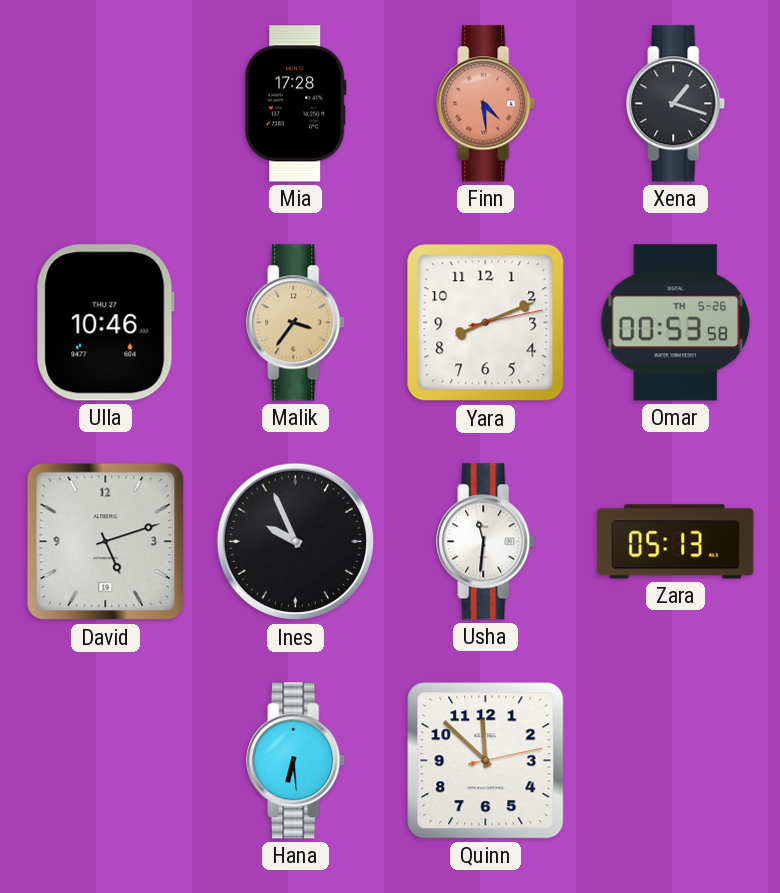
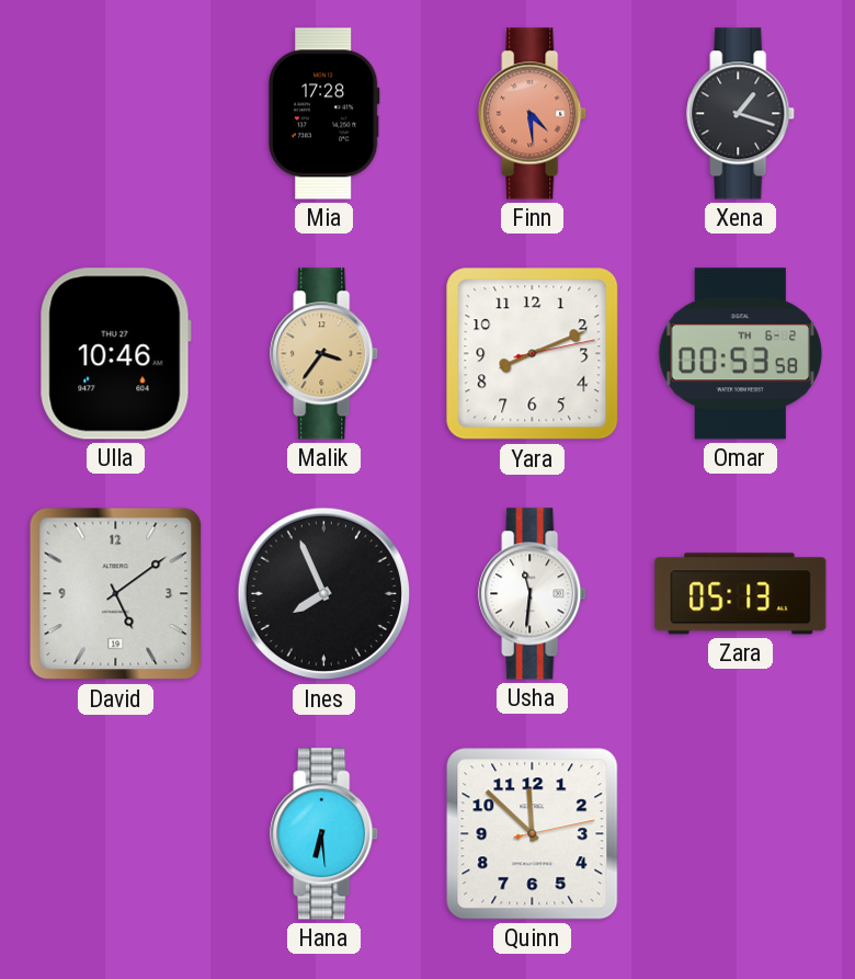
Omar date: TH 5-26 -> TH 6-2
David: 5:12 -> 5:09
Ines: 9:56 -> 7:56
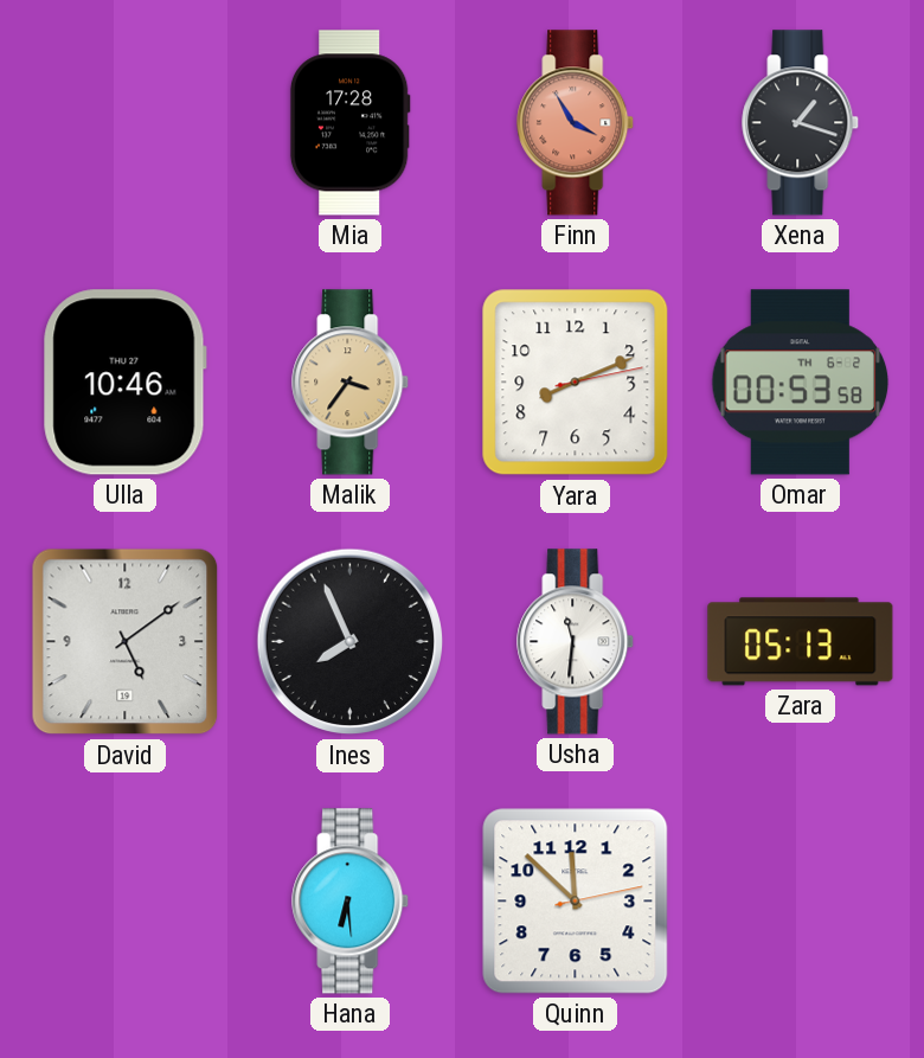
Finn: 4:29 -> 3:55
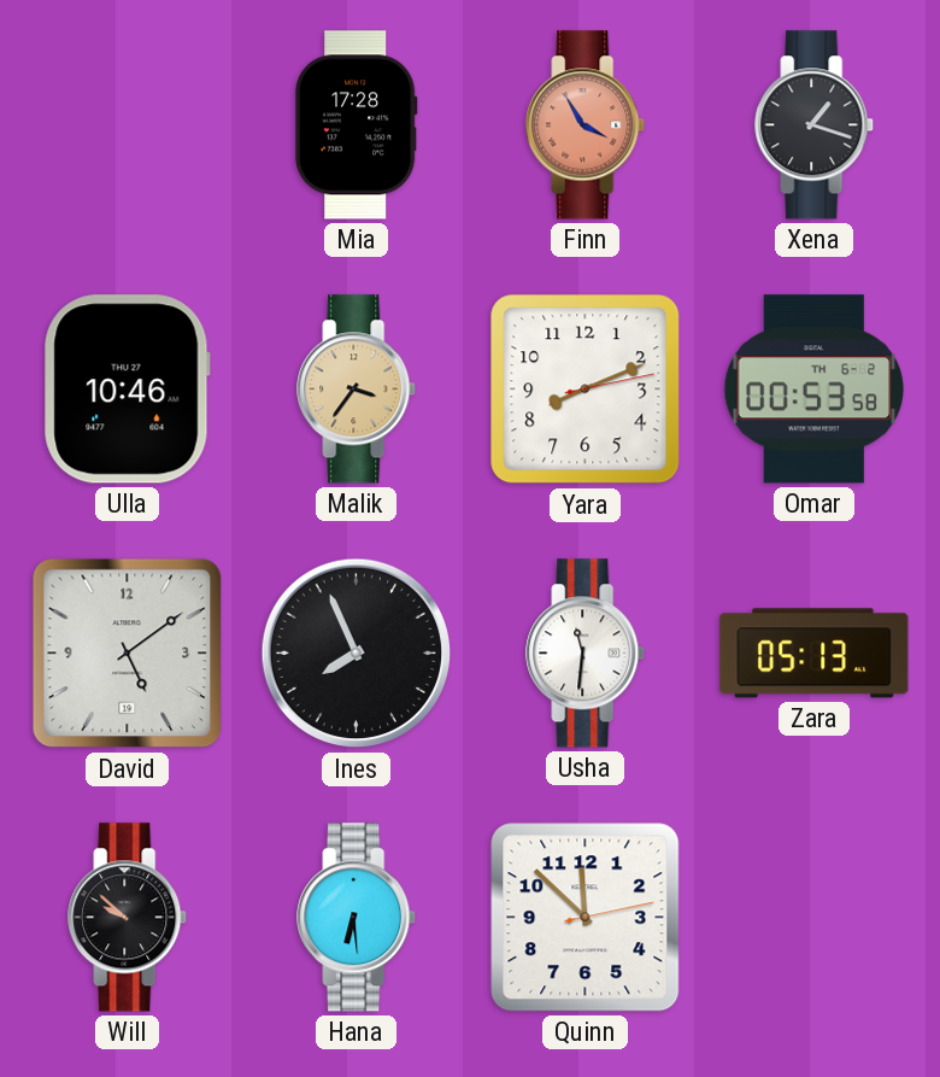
Will: none -> 9:52
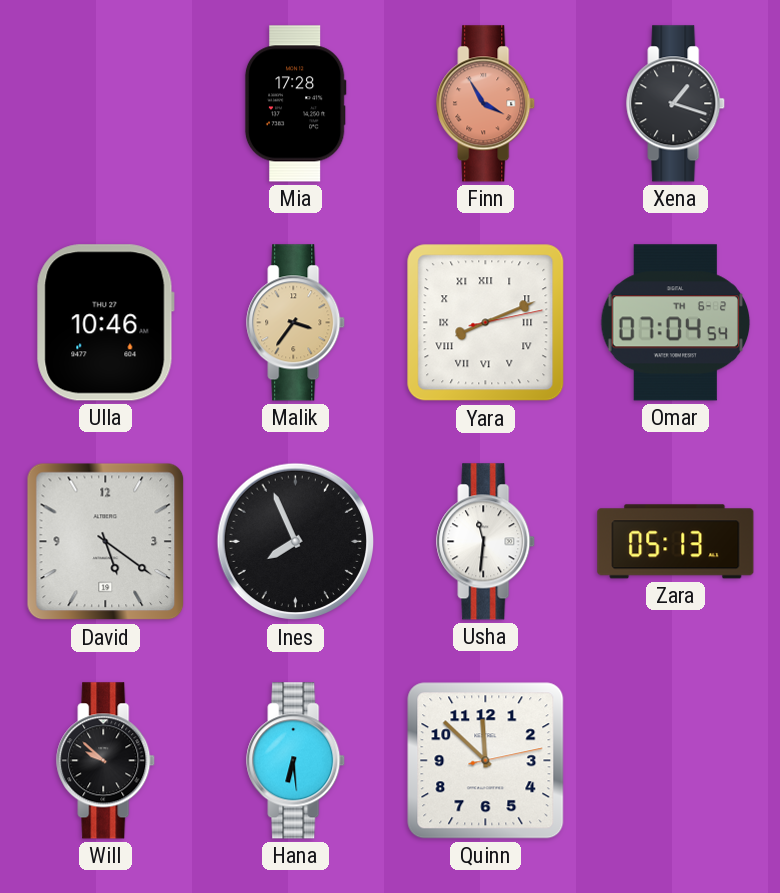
Yara numerals: Arabic -> Roman
Omar: 00:53 -> 07:04
David: 5:09 -> 5:21
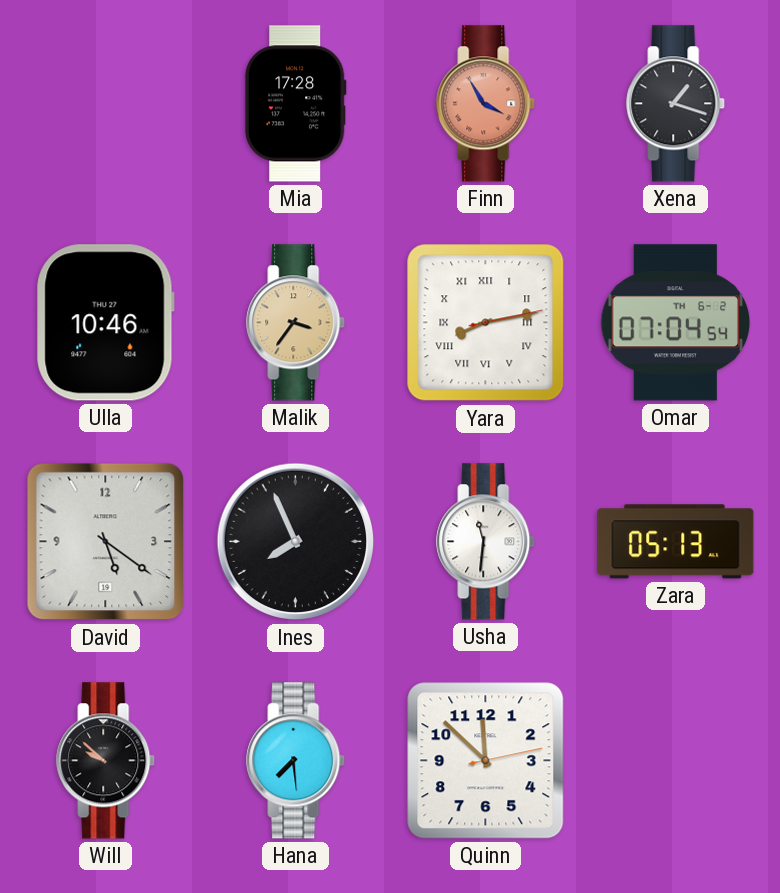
Yara: 8:11 -> 8:13
Hana: 6:29 -> 7:29
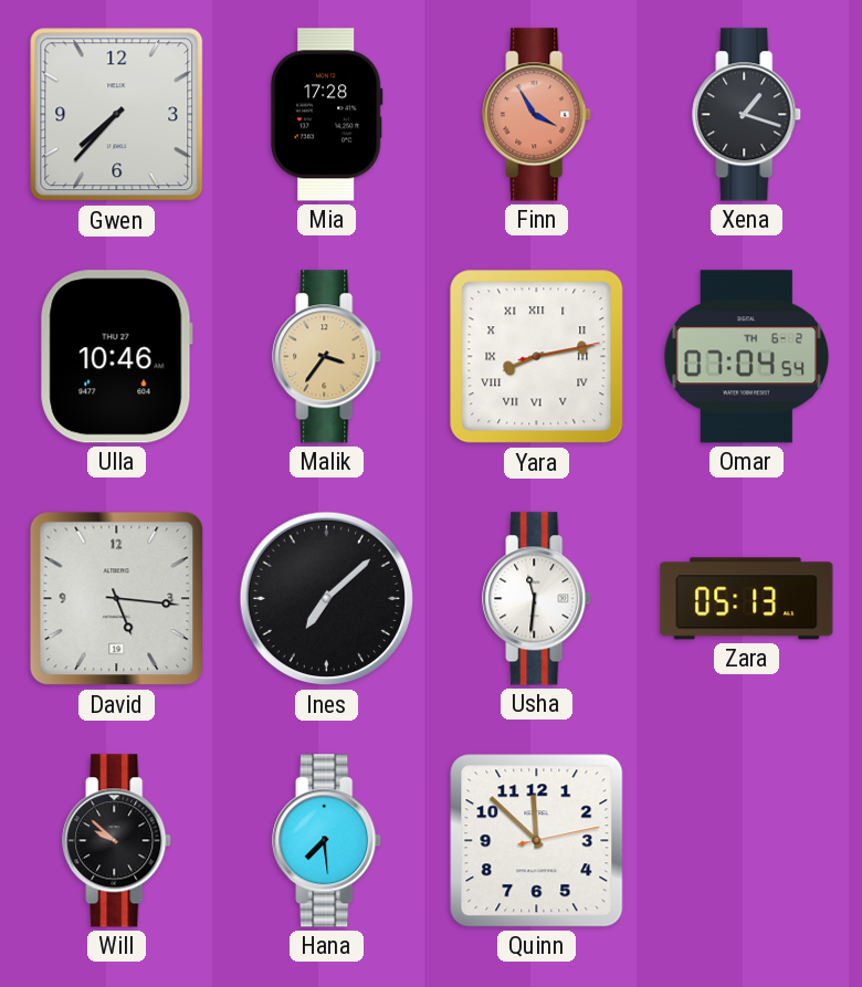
Gwen: none -> 7:37
David: 5:21 -> 5:16
Ines: 7:56 -> 7:08
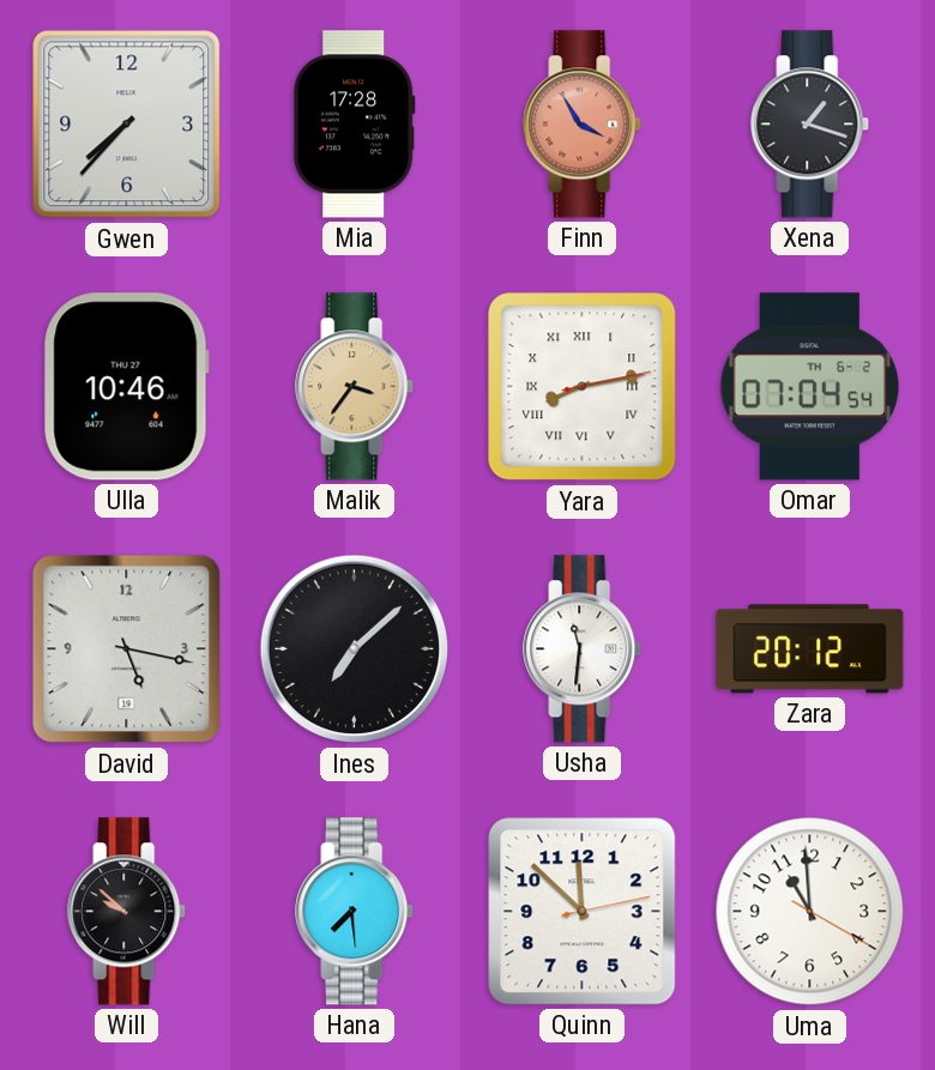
David: 5:16 -> 5:17
Zara: 05:13 -> 20:12
Uma: none -> 10:59
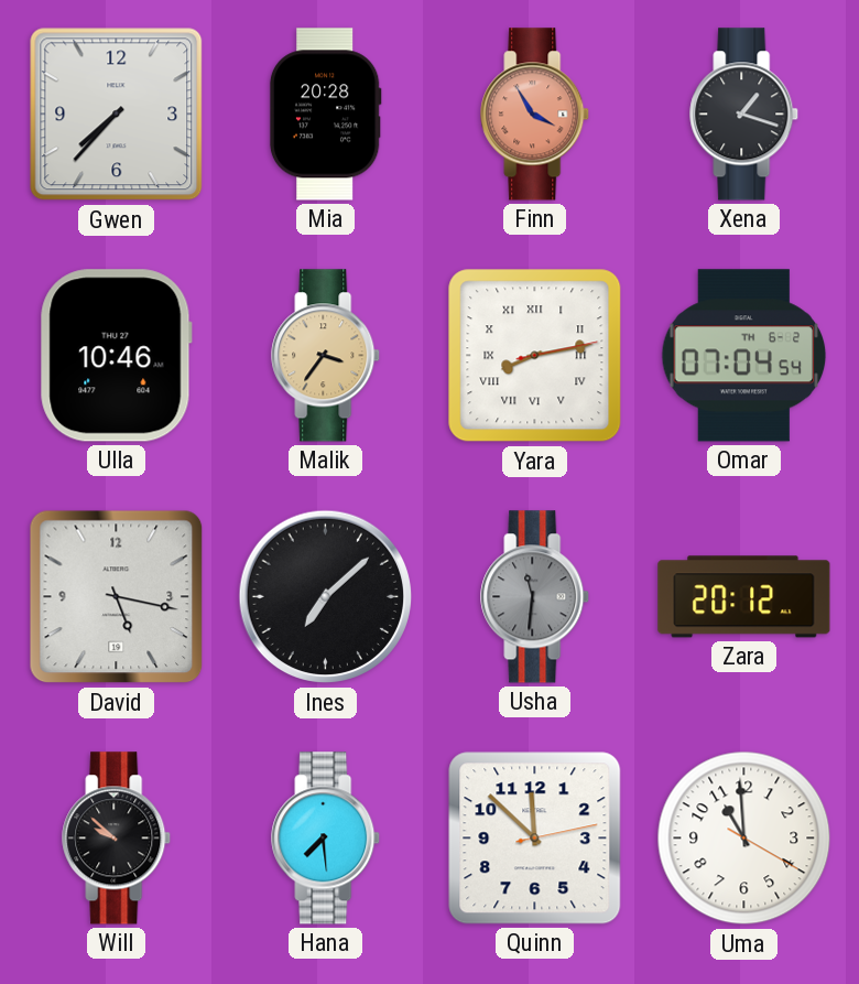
Mia: 17:28 -> 20:28
Usha dial: white -> grey
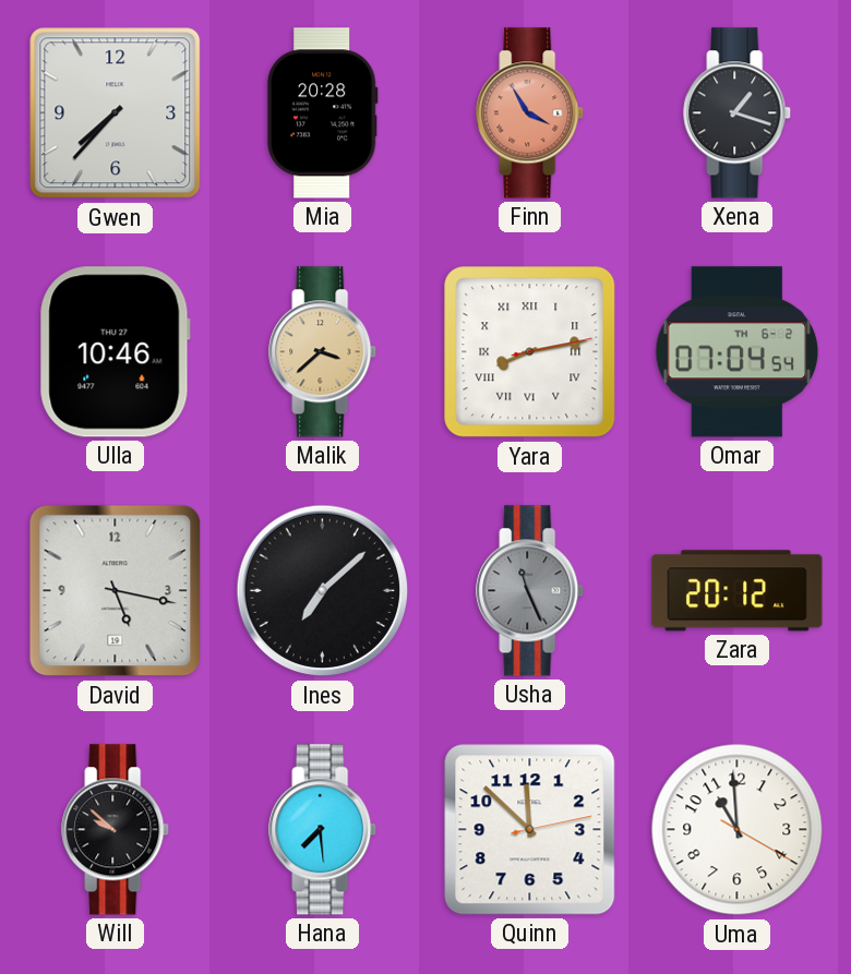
Malik: 3:36 -> 3:38
Usha: 11:31 -> 11:26
